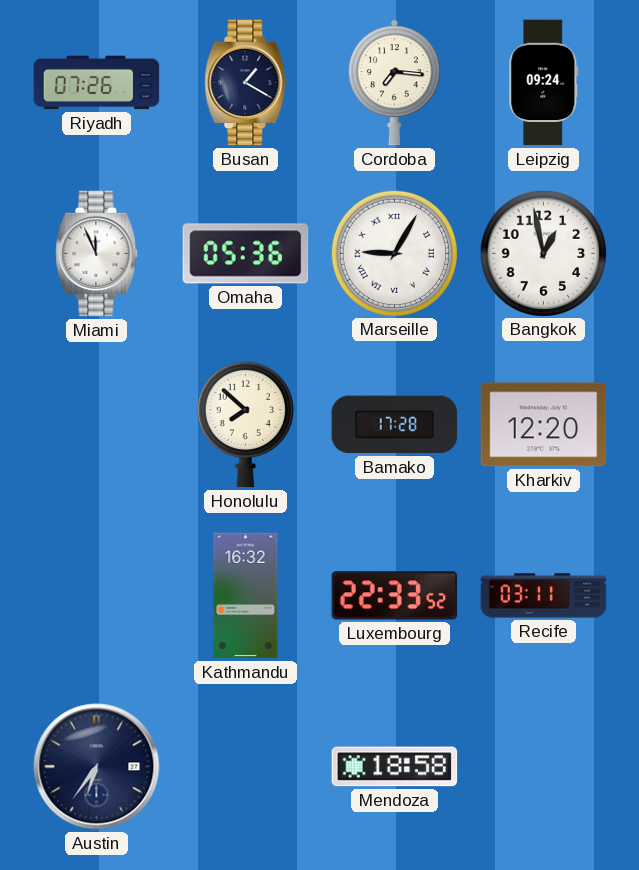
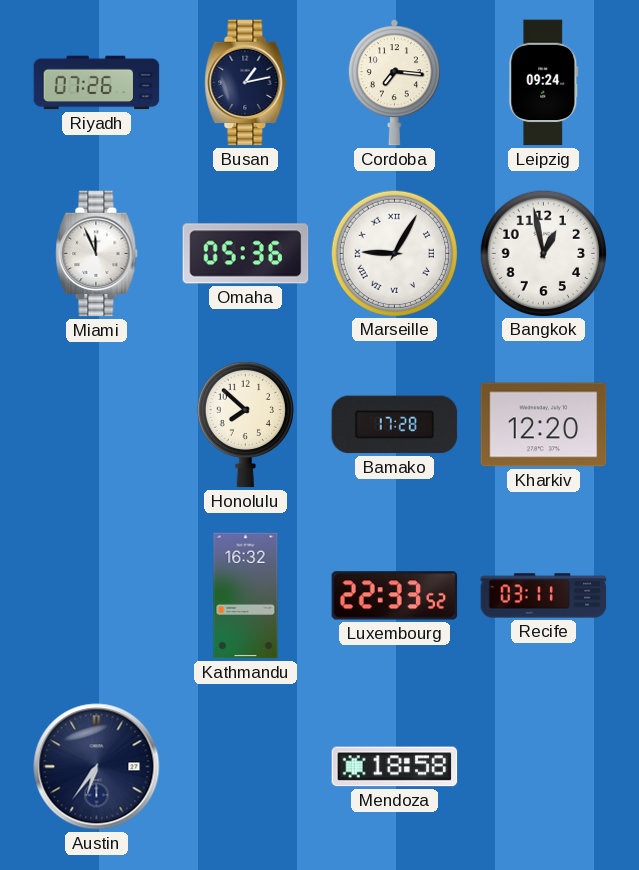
Busan: 1:20 -> 1:13
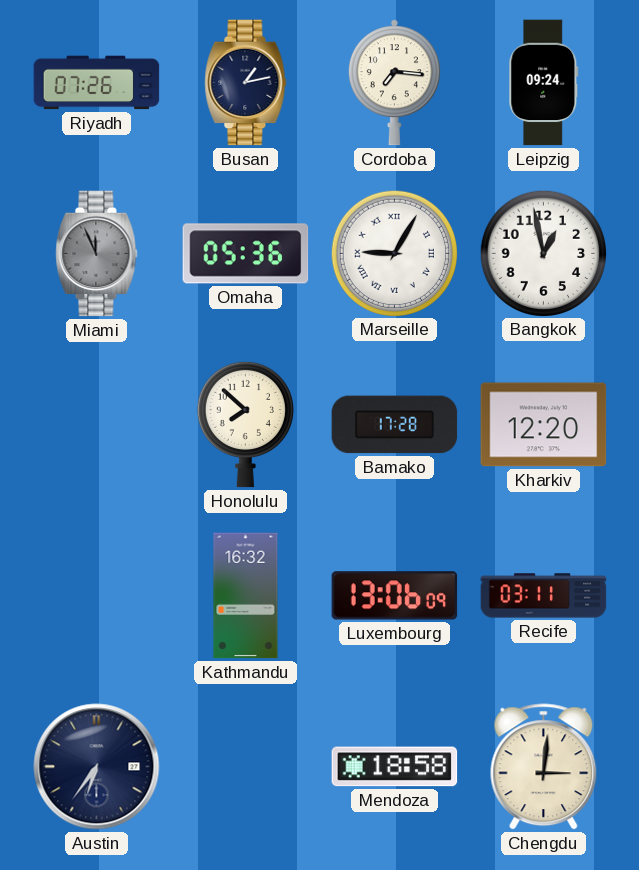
Miami dial: white -> grey
Luxembourg: 22:33 -> 13:06
Chengdu: none -> 3:01
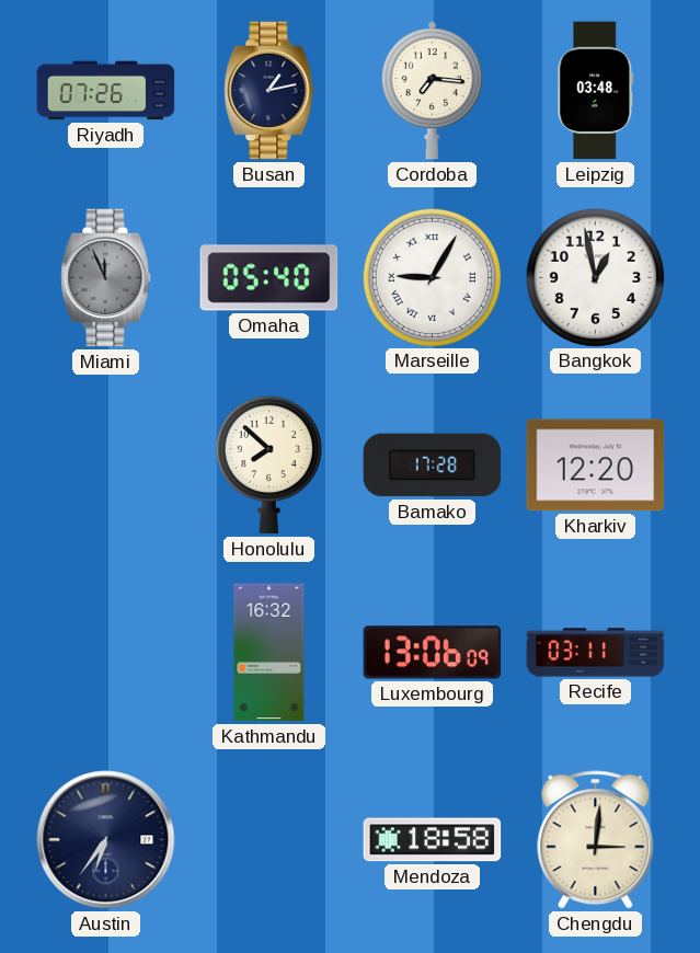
Leipzig: 09:24 -> 03:48
Omaha: 05:36 -> 05:40
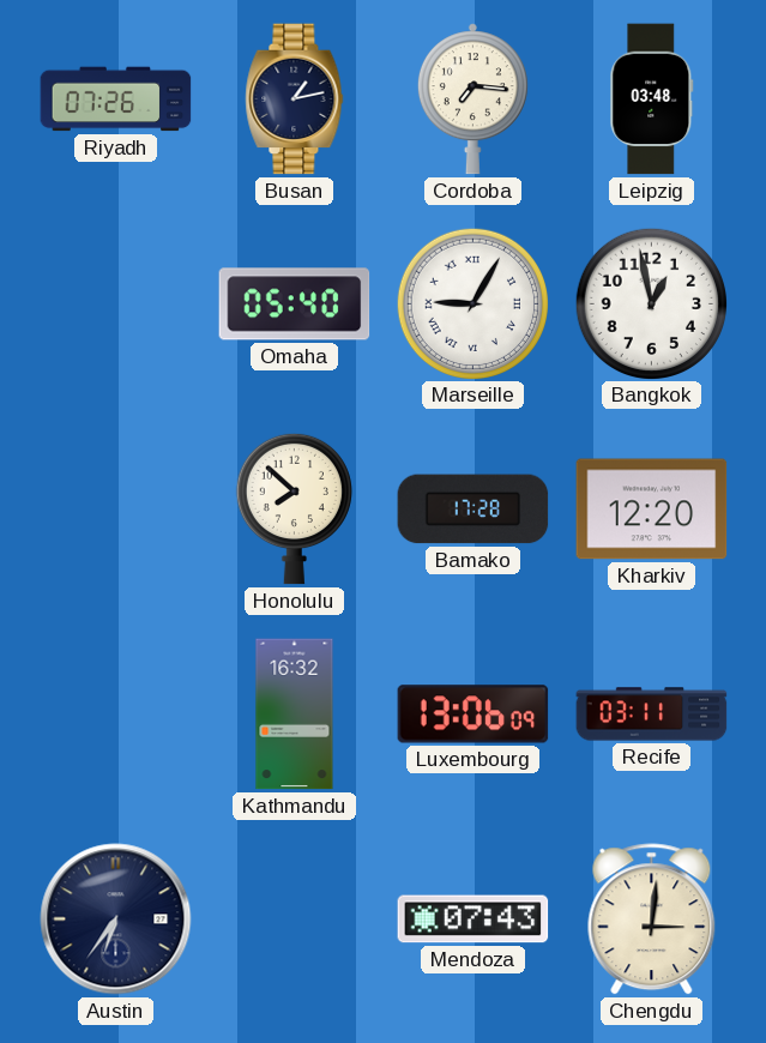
Miami: 11:56 -> none
Mendoza: 18:58 -> 07:43
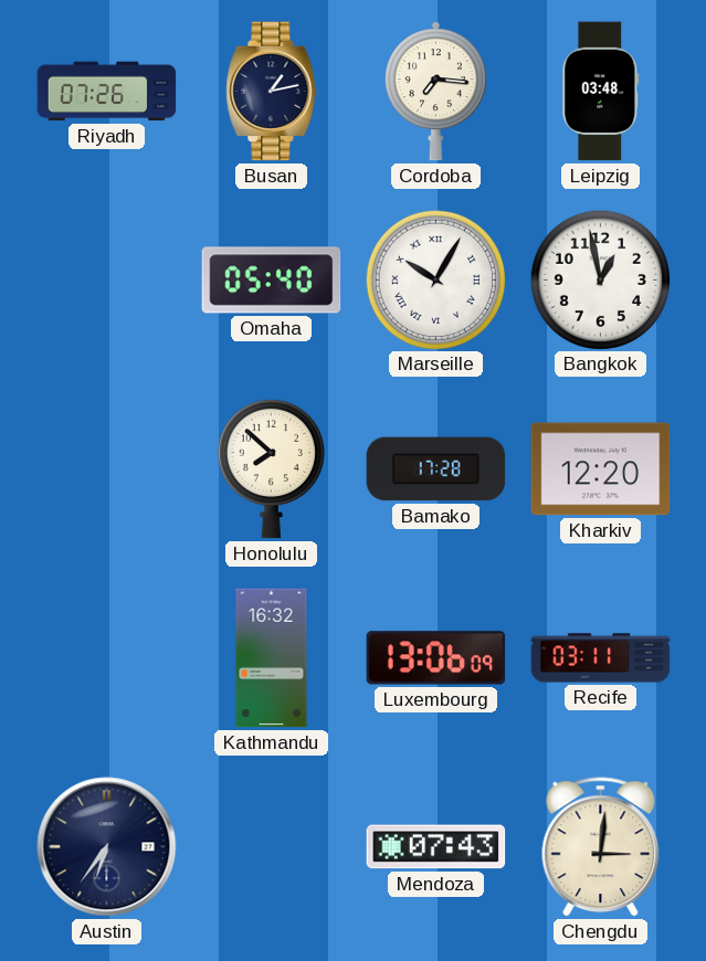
Marseille: 9:05 -> 10:05
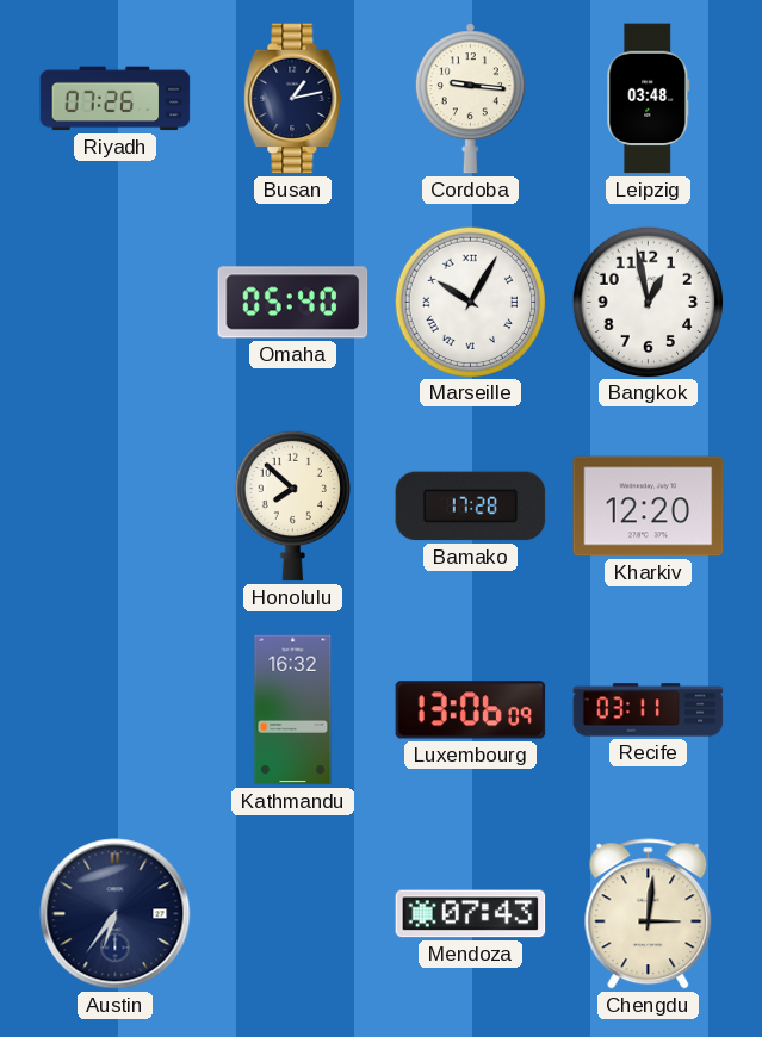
Cordoba: 7:16 -> 9:16
